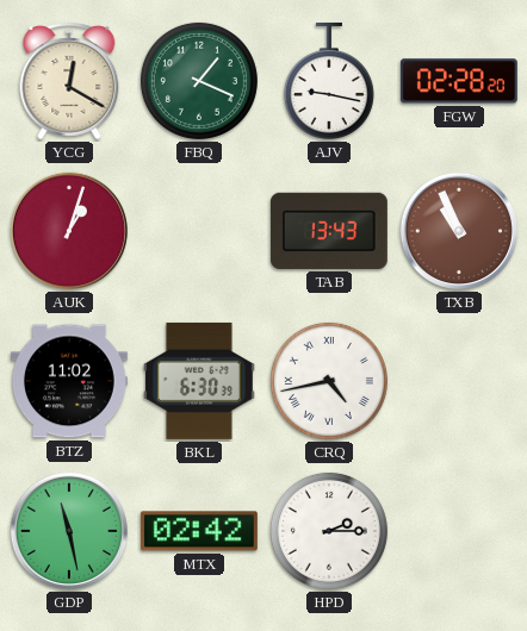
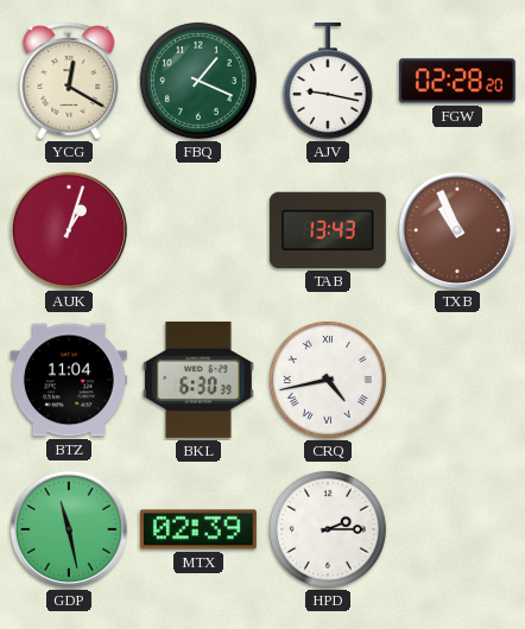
BTZ: 11:02 -> 11:04
MTX: 02:42 -> 02:39
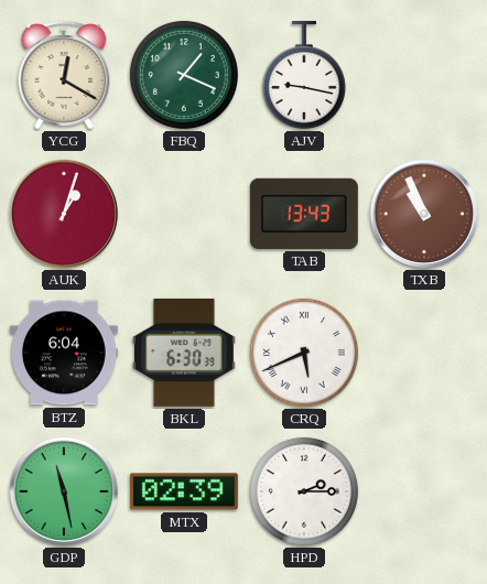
FGW: 02:28 -> none
BTZ: 11:04 -> 6:04
CRQ: 4:43 -> 5:41
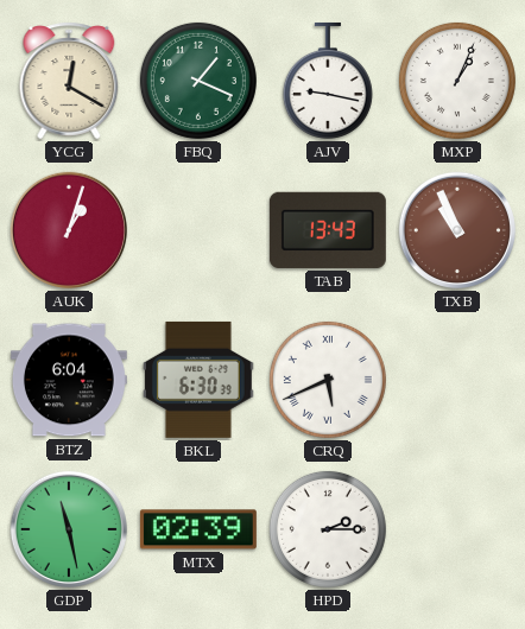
MXP: none -> 1:04
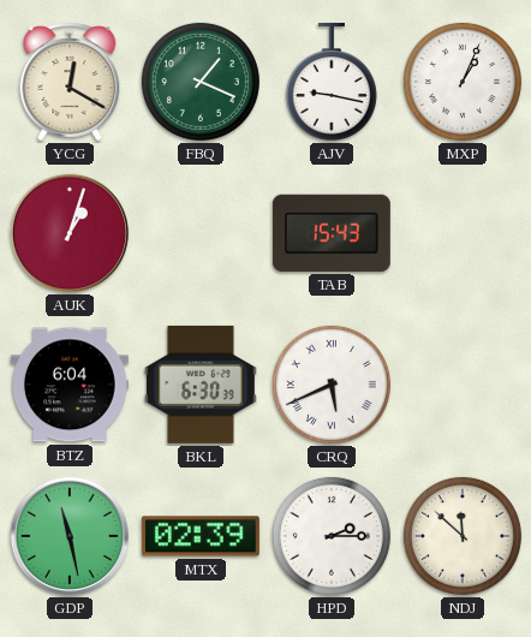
TAB: 13:43 -> 15:43
TXB: 10:56 -> none
NDJ: none -> 11:52
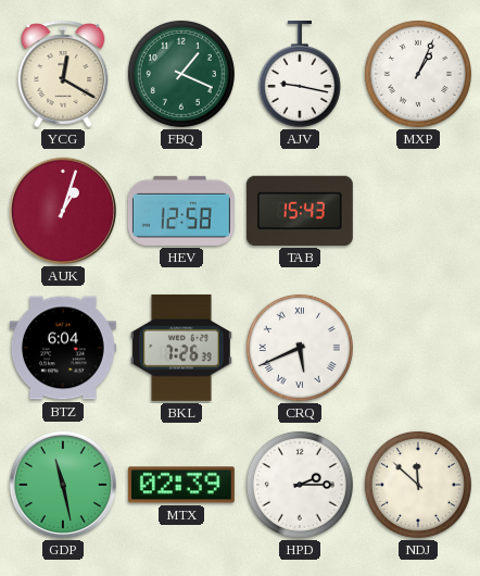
HEV: none -> 12:58
BKL: 6:30 -> 7:26
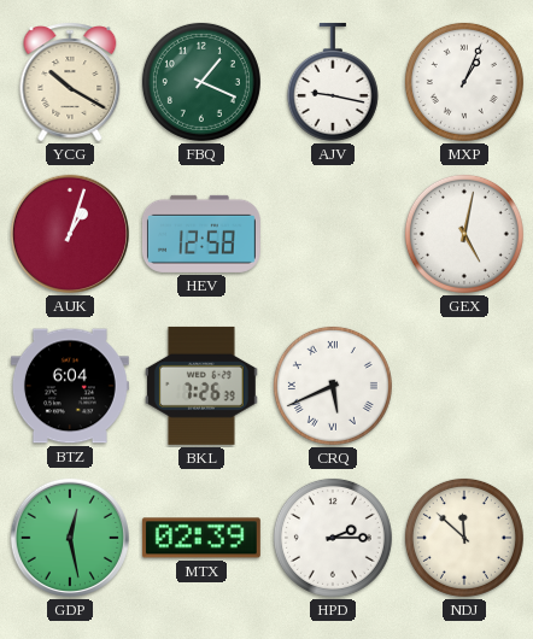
YCG: 12:20 -> 10:20
TAB: 15:43 -> none
GEX: none -> 5:02
GDP: 11:28 -> 12:28
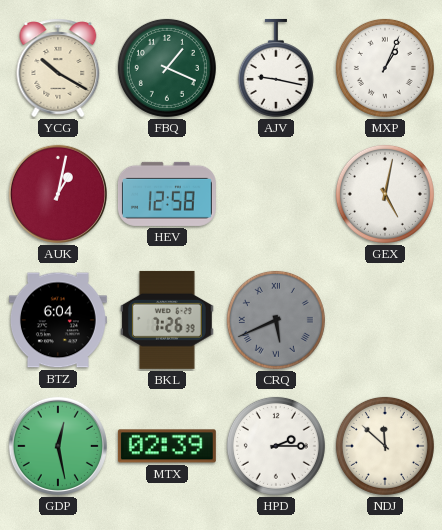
AUK: 1:03 -> 1:02
CRQ dial: white -> grey
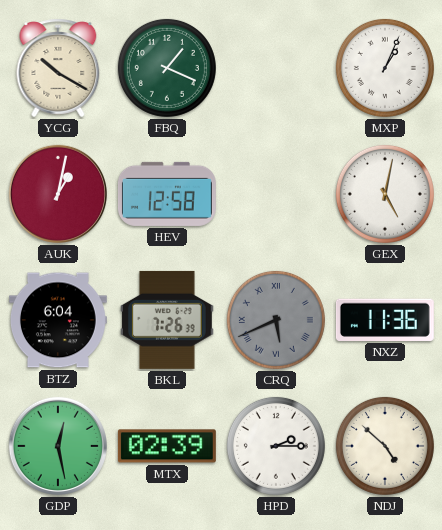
AJV: 9:17 -> none
NXZ: none -> 11:36
NDJ: 11:52 -> 4:52
